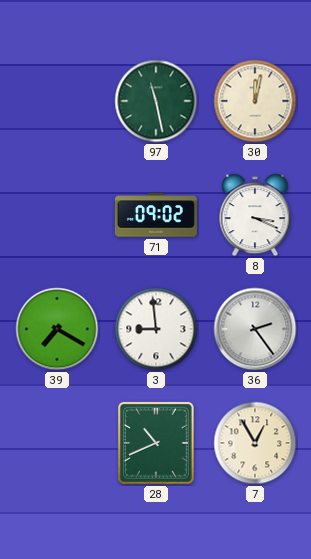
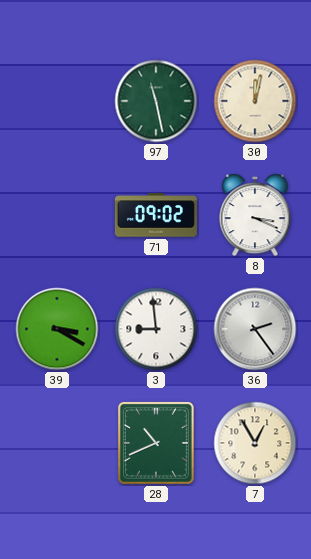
39: 7:20 -> 3:20
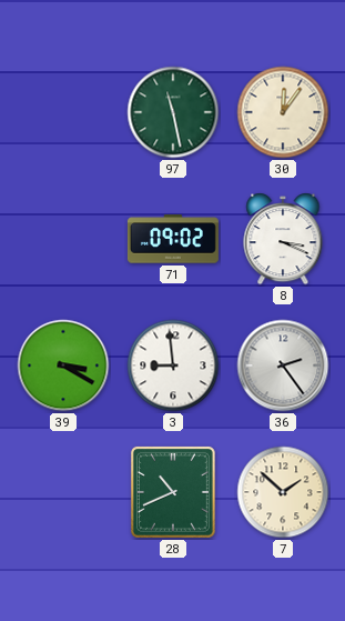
30: 12:02 -> 12:06
7: 12:55 -> 1:52
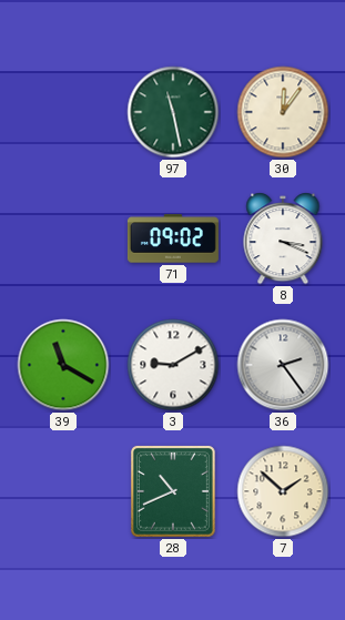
39: 3:20 -> 11:20
3: 8:59 -> 9:10
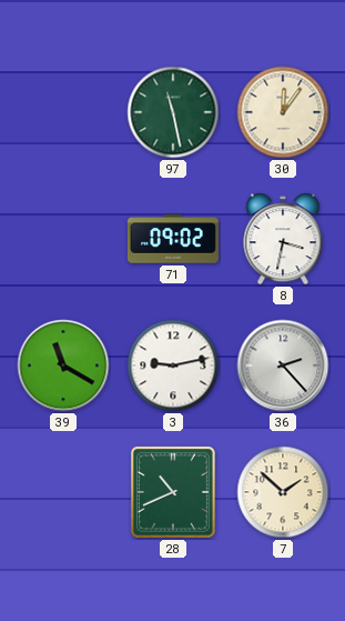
8: 3:19 -> 3:32
3: 9:10 -> 9:13
36: 2:24 -> 2:23
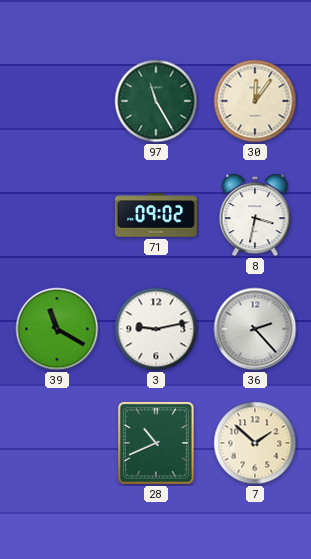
97: 11:28 -> 11:25
